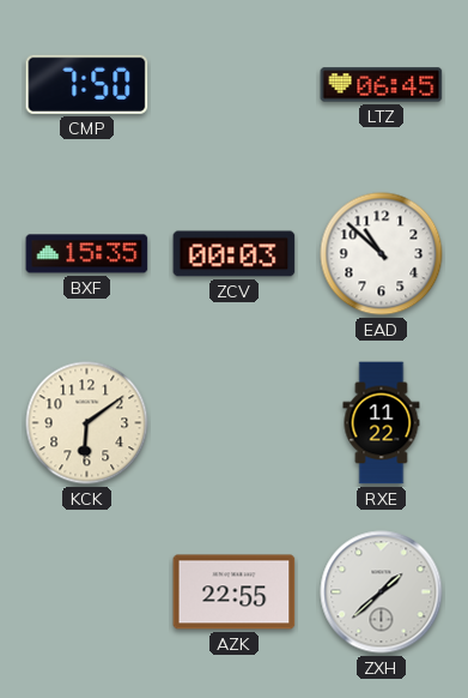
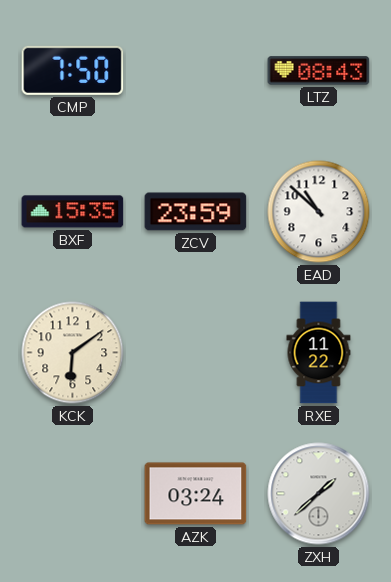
LTZ: 06:45 -> 08:43
ZCV: 00:03 -> 23:59
AZK: 22:55 -> 03:24
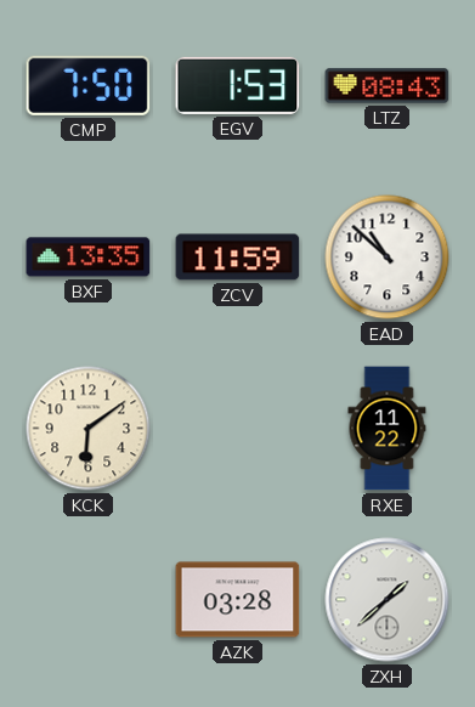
EGV: none -> 1:53
BXF: 15:35 -> 13:35
ZCV: 23:59 -> 11:59
AZK: 03:24 -> 03:28
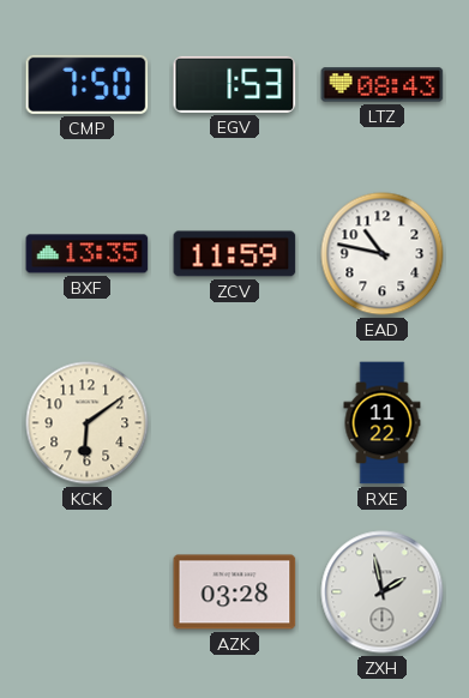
EAD: 10:52 -> 10:47
ZXH: 1:38 -> 1:58
